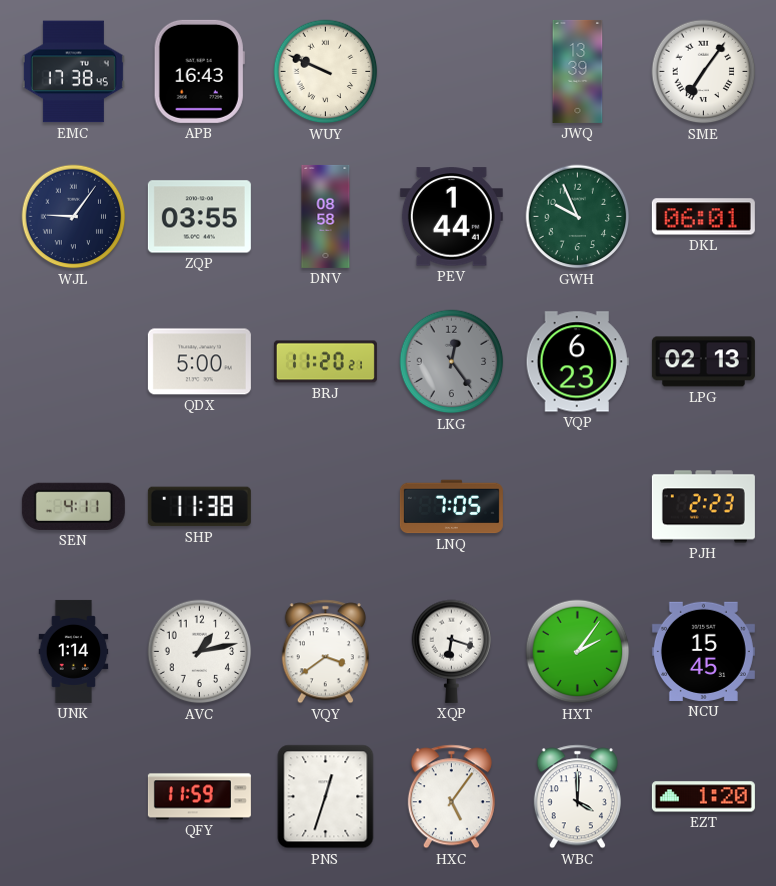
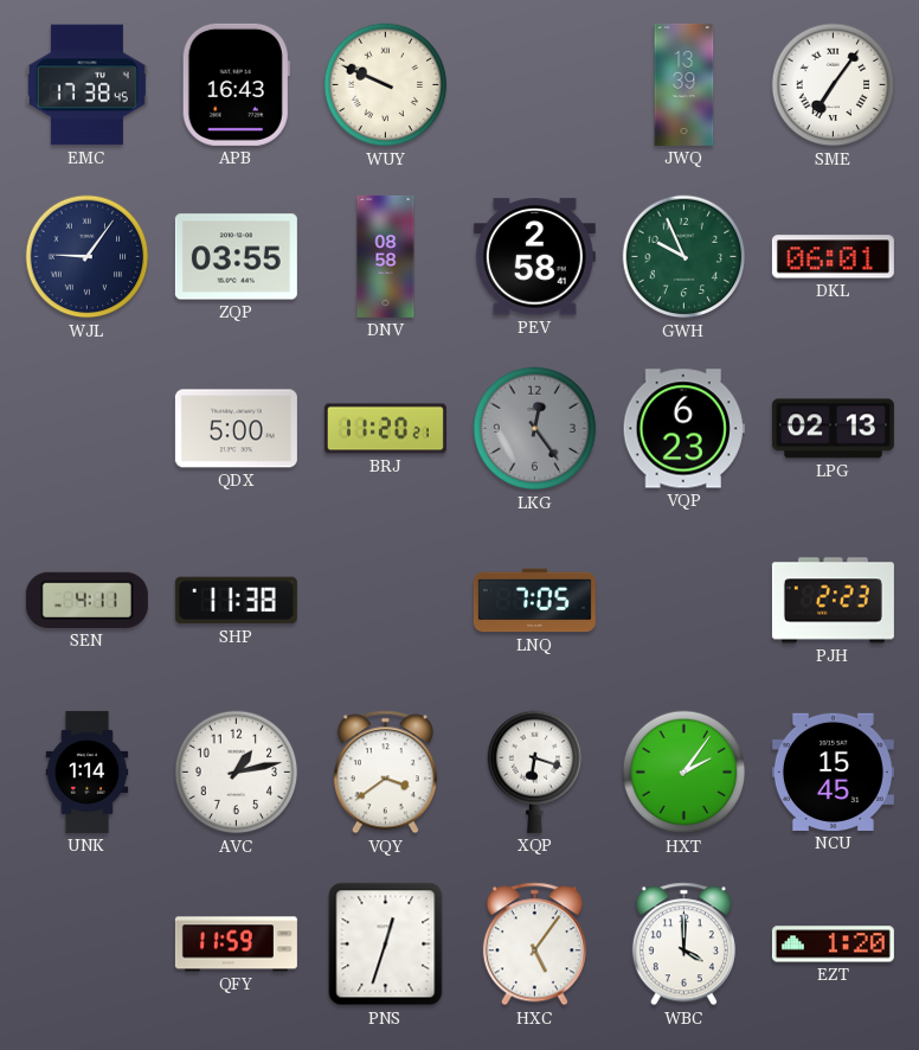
PEV: 1:44 -> 2:58
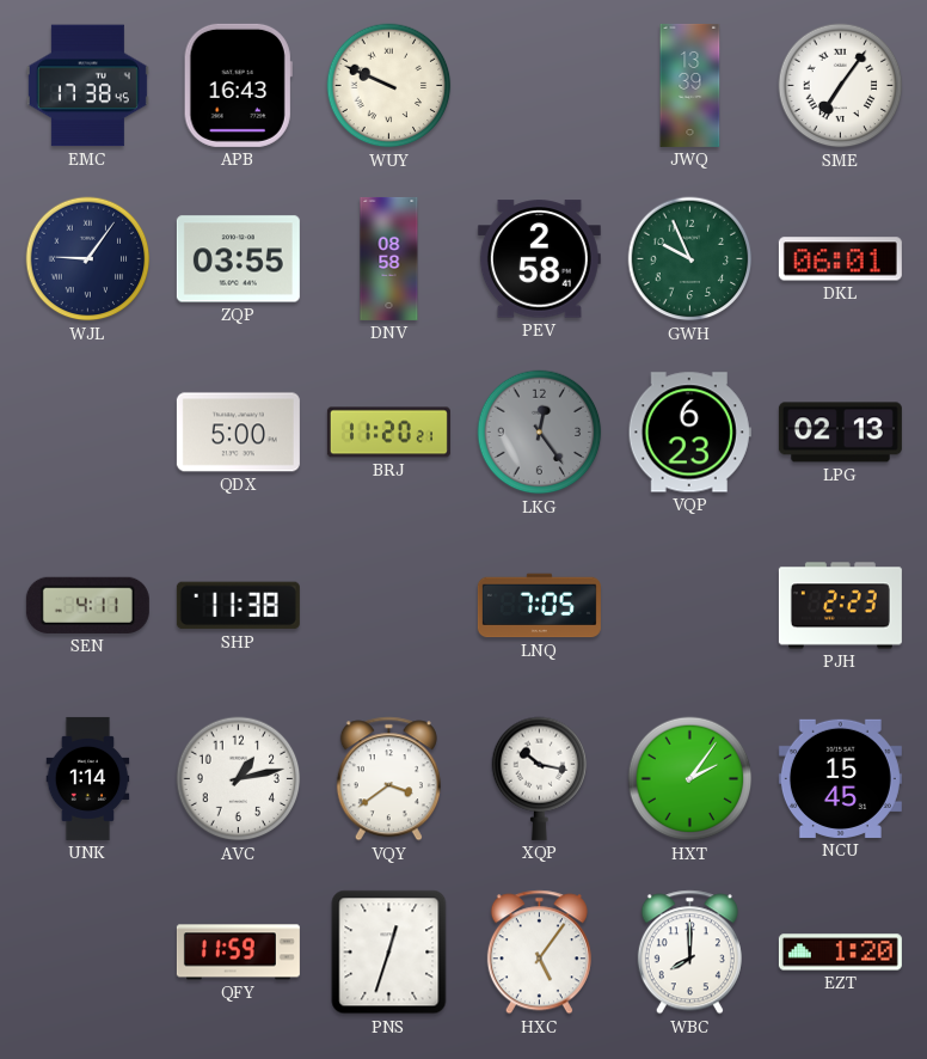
XQP: 6:18 -> 10:17
WBC: 4:00 -> 8:00
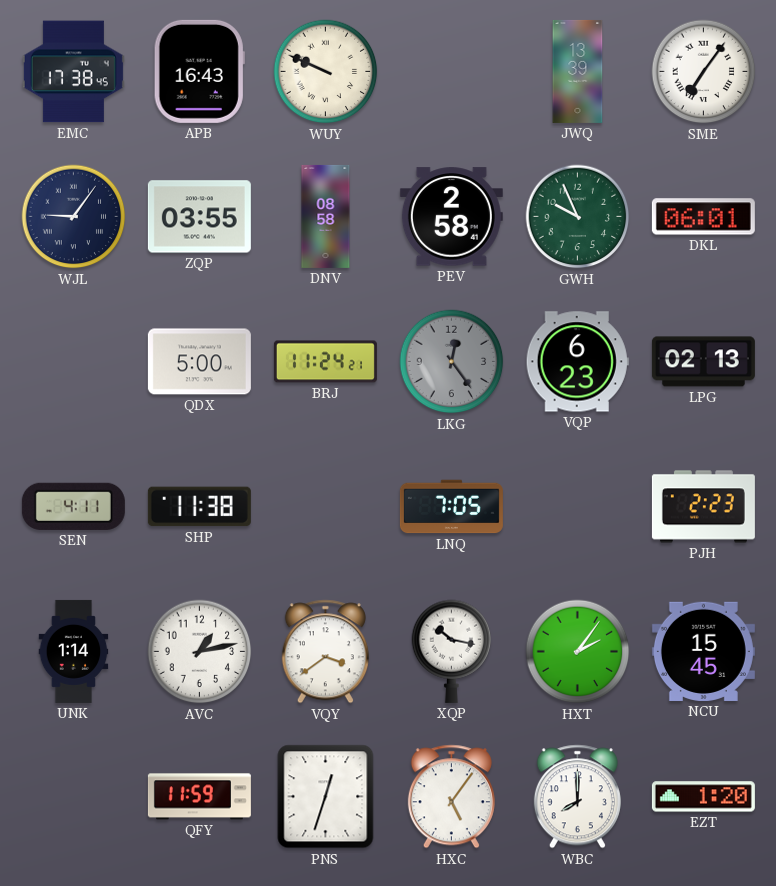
BRJ: 11:20 -> 11:24
